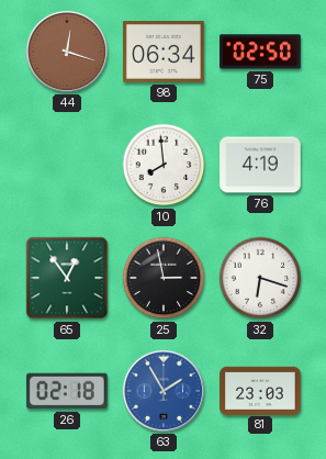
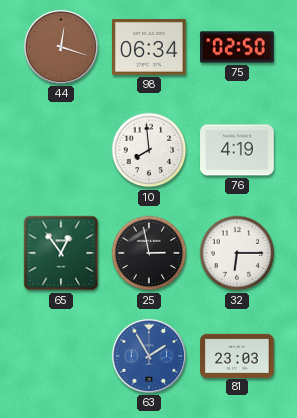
32: 6:18 -> 6:15
26: 02:18 -> none
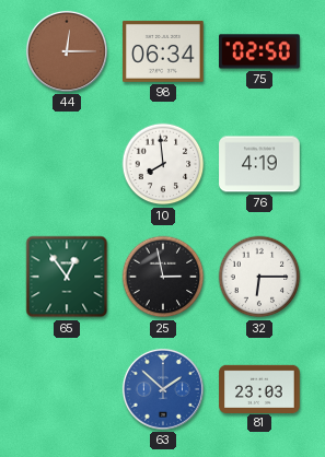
44: 12:18 -> 12:15
63: 1:55 -> 1:52
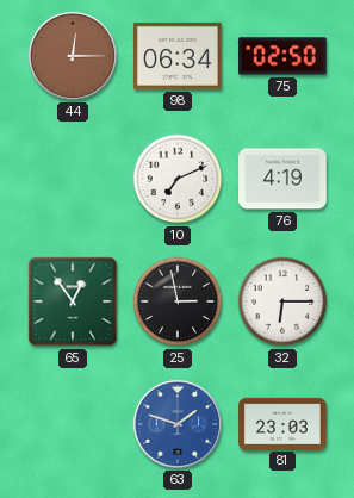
10: 7:59 -> 7:11
63: 1:52 -> 1:48
